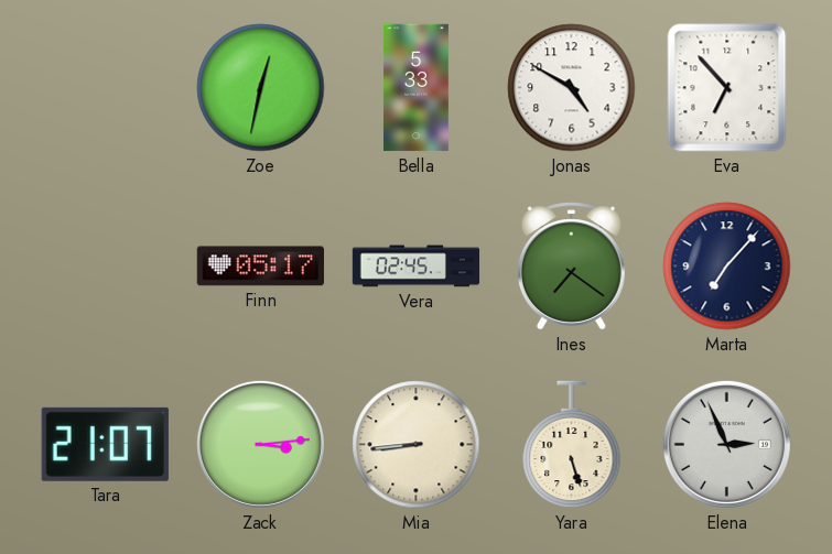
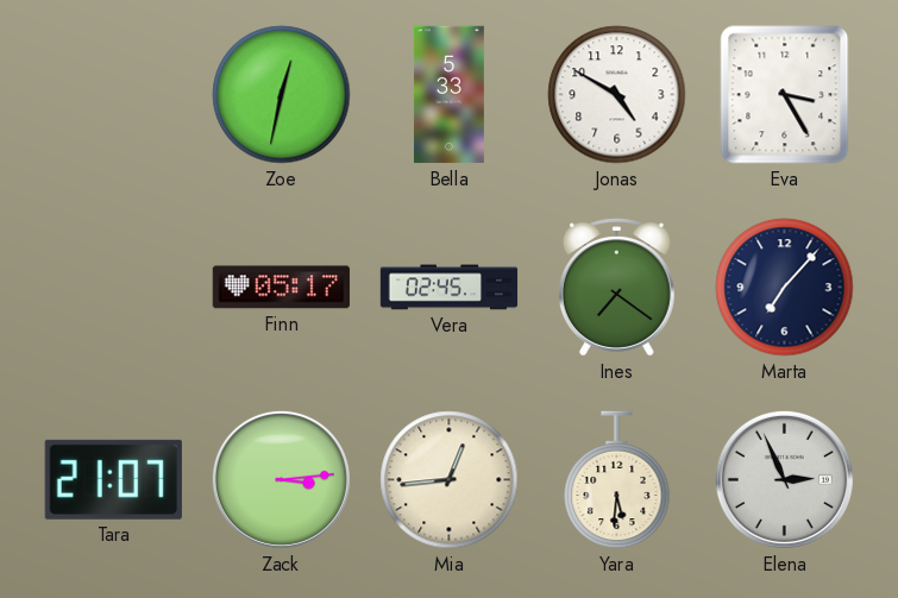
Eva: 6:53 -> 3:25
Mia: 8:44 -> 12:44
Yara: 5:27 -> 5:31
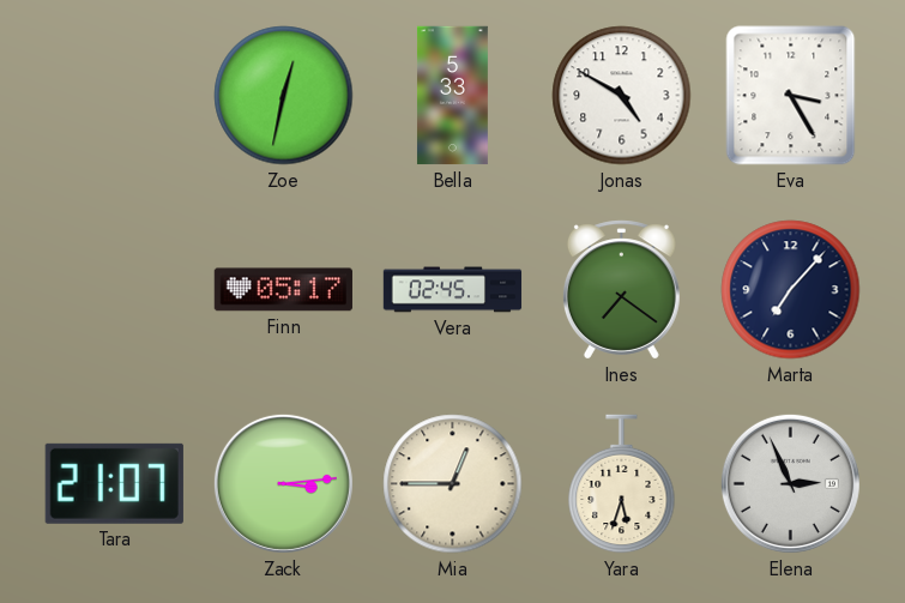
Mia: 12:44 -> 12:45
Yara: 5:31 -> 5:33
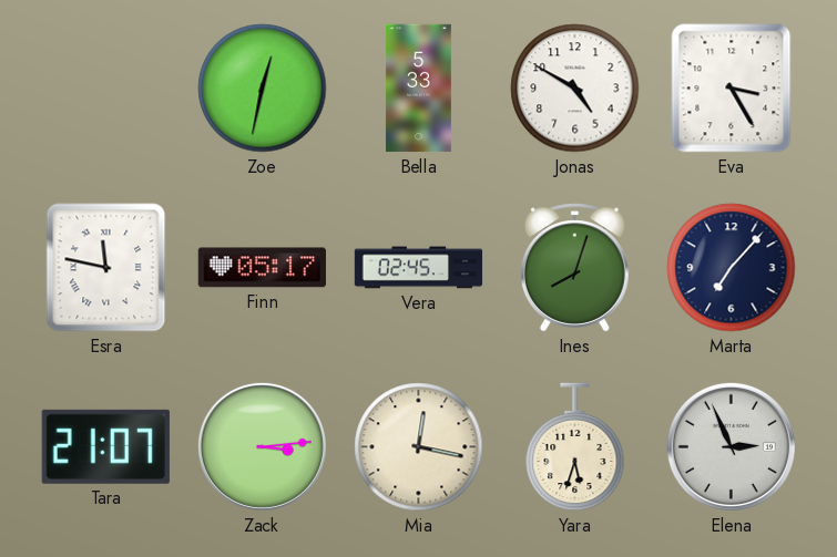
Esra: none -> 11:47
Ines: 7:21 -> 8:03
Mia: 12:45 -> 12:17
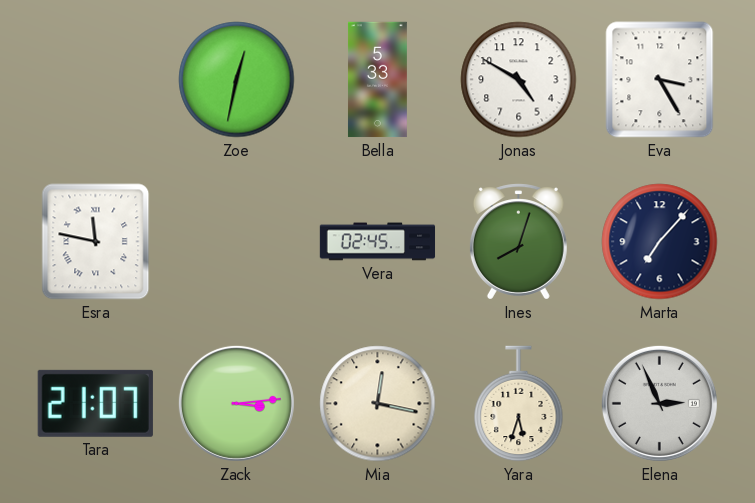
Finn: 05:17 -> none
